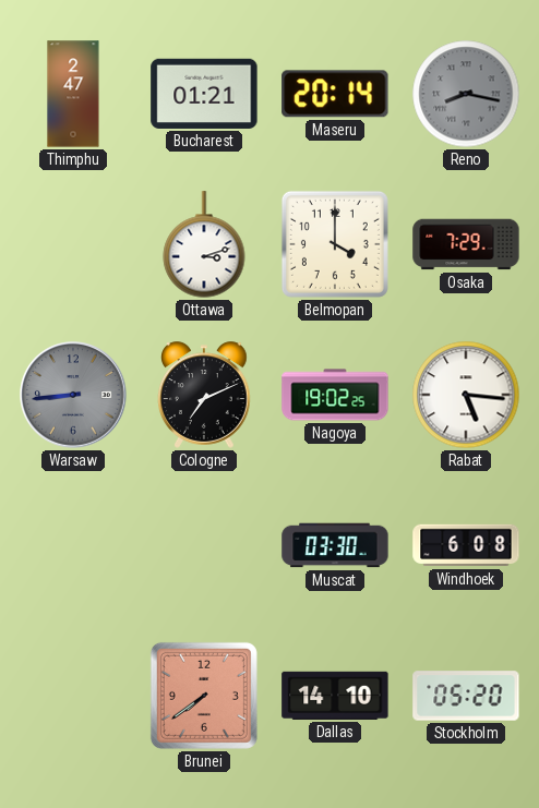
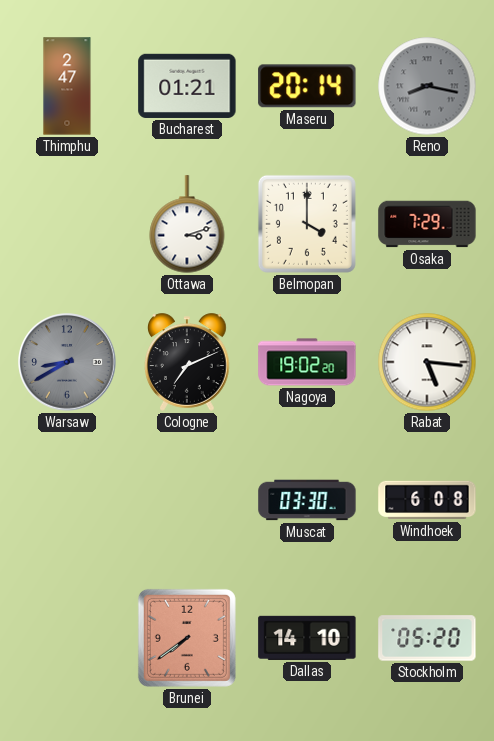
Warsaw: 8:44 -> 8:40
Nagoya: 19:02:25 -> 19:02:20
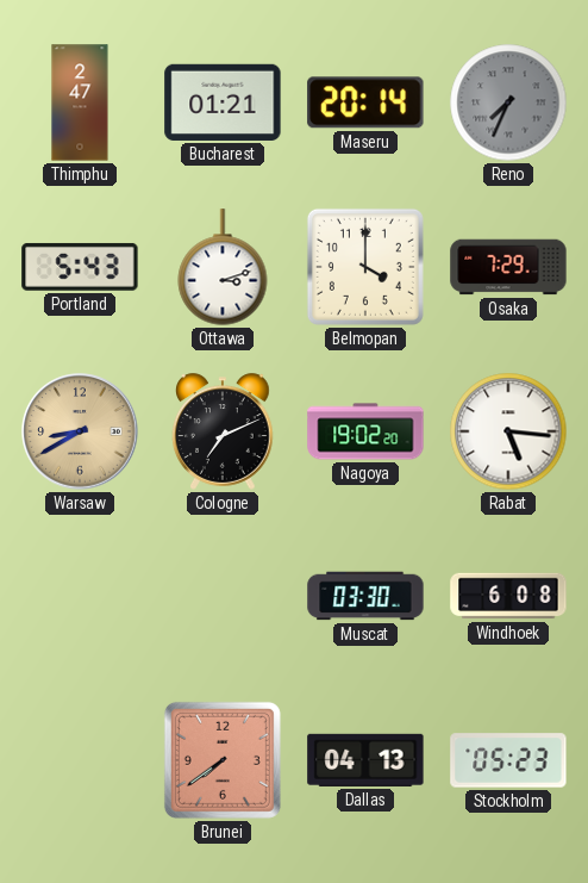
Reno: 8:17 -> 7:34
Portland: none -> 5:43
Warsaw dial: grey -> champagne
Dallas: 14:10 -> 04:13
Stockholm: 05:20 -> 05:23
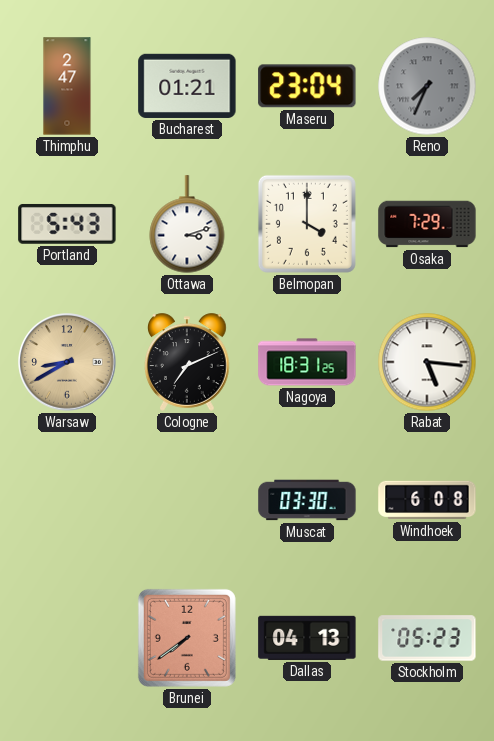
Maseru: 20:14 -> 23:04
Nagoya: 19:02 -> 18:31
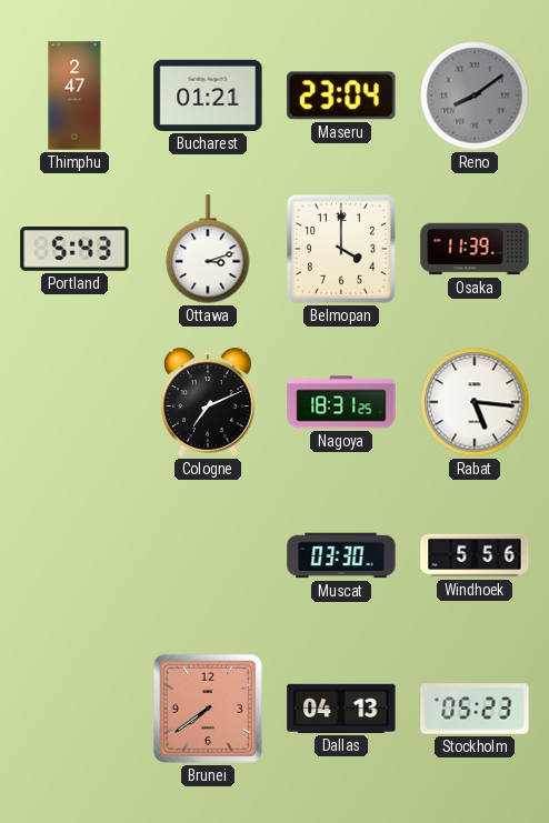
Reno: 7:34 -> 8:09
Osaka: 7:29 -> 11:39
Warsaw: 8:40 -> none
Windhoek: 6:08 -> 5:56
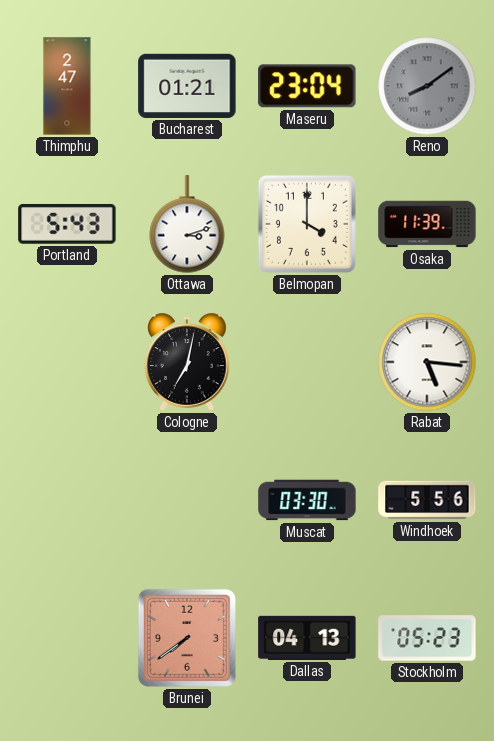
Cologne: 7:11 -> 7:02
Nagoya: 18:31 -> none
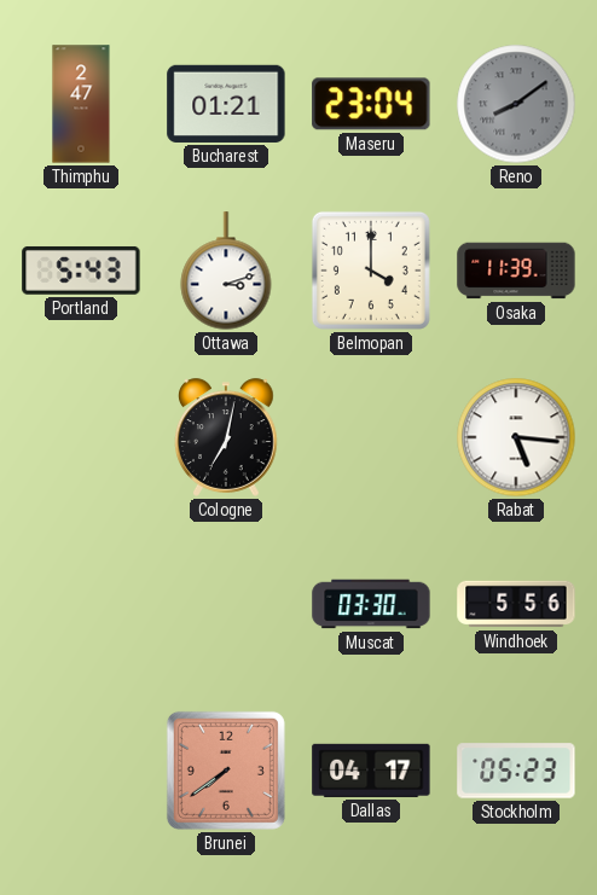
Dallas: 04:13 -> 04:17
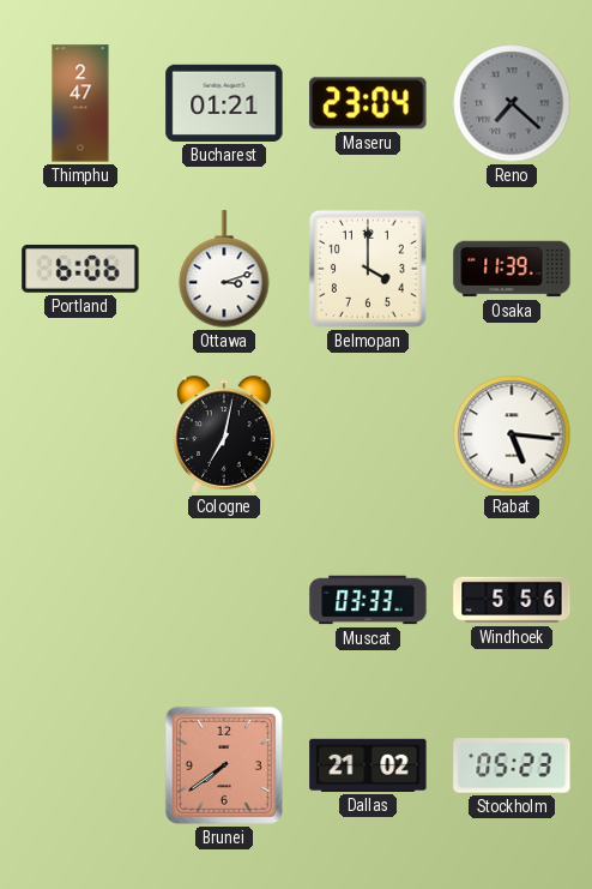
Reno: 8:09 -> 7:22
Portland: 5:43 -> 6:06
Muscat: 03:30 -> 03:33
Dallas: 04:17 -> 21:02
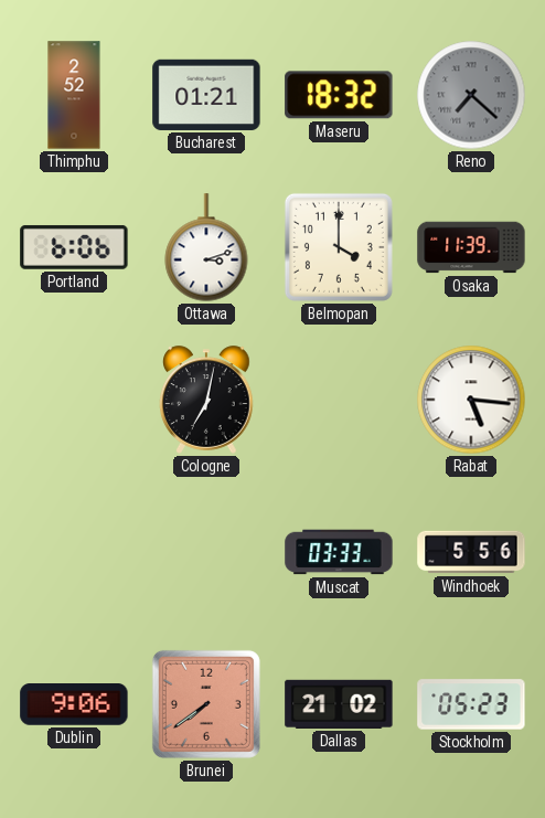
Thimphu: 2:47 -> 2:52
Maseru: 23:04 -> 18:32
Dublin: none -> 9:06
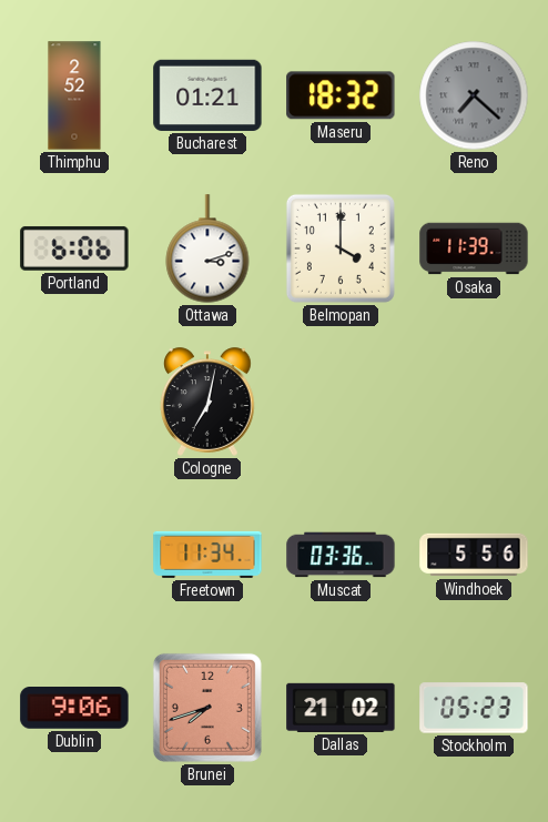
Rabat: 5:16 -> none
Freetown: none -> 11:34
Muscat: 03:33 -> 03:36
Brunei: 7:39 -> 7:42
